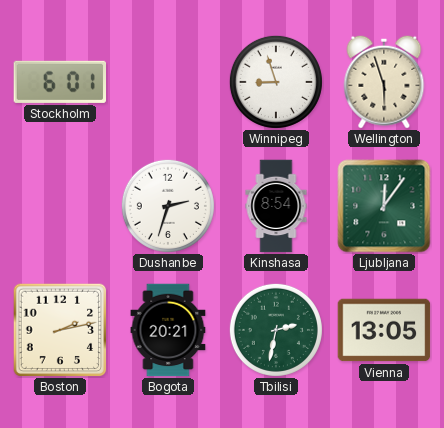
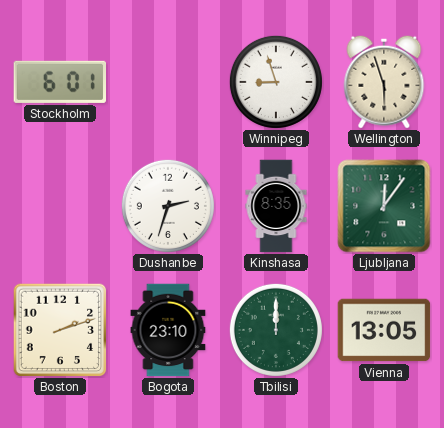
Kinshasa: 8:54 -> 8:35
Boston: 2:13 -> 2:12
Bogota: 20:21 -> 23:10
Tbilisi: 2:32 -> 12:00
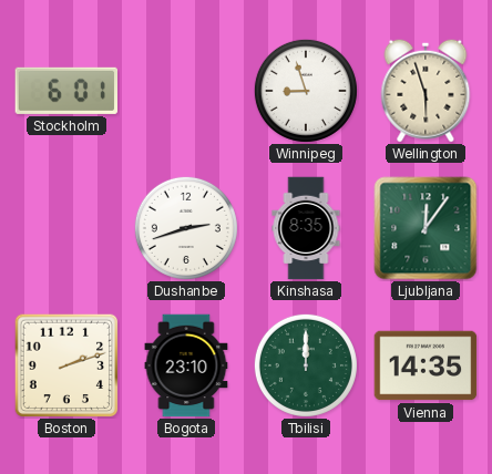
Dushanbe: 2:33 -> 2:42
Vienna: 13:05 -> 14:35
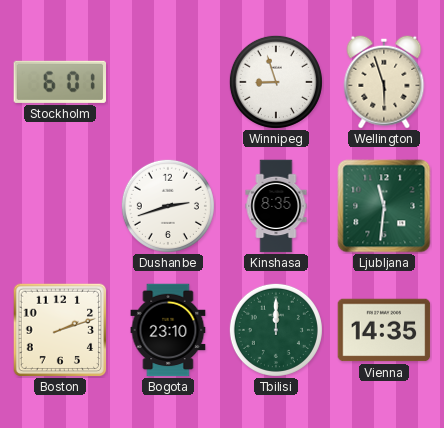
Ljubljana: 12:06 -> 11:31
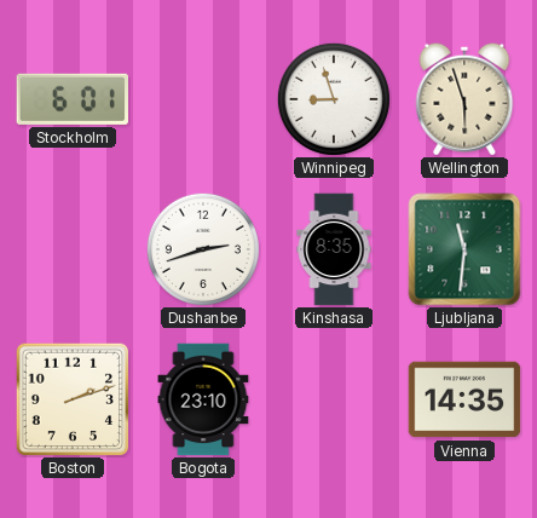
Tbilisi: 12:00 -> none
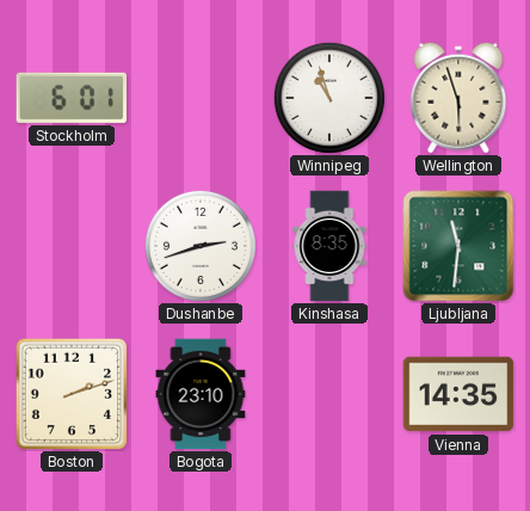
Winnipeg: 8:57 -> 10:57
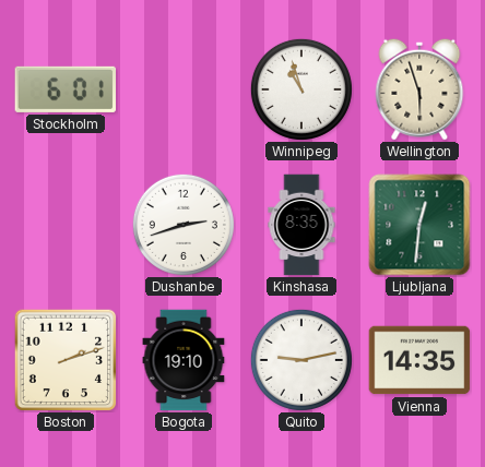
Ljubljana: 11:31 -> 12:31
Bogota: 23:10 -> 19:10
Quito: none -> 9:13
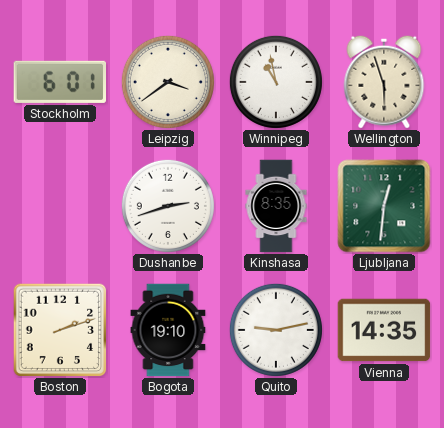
Leipzig: none -> 3:39
Winnipeg: 10:57 -> 10:58
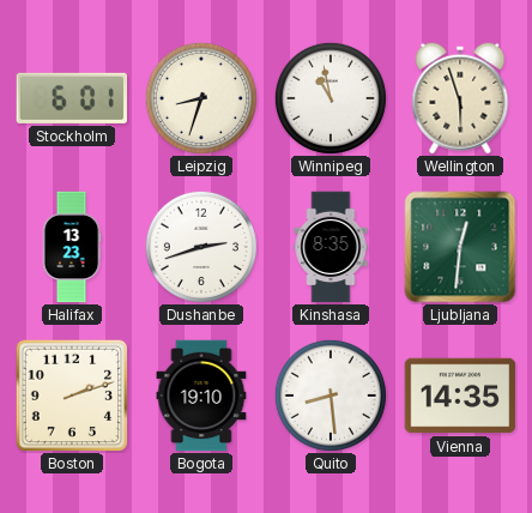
Leipzig: 3:39 -> 8:33
Halifax: none -> 13:23
Quito: 9:13 -> 8:29
